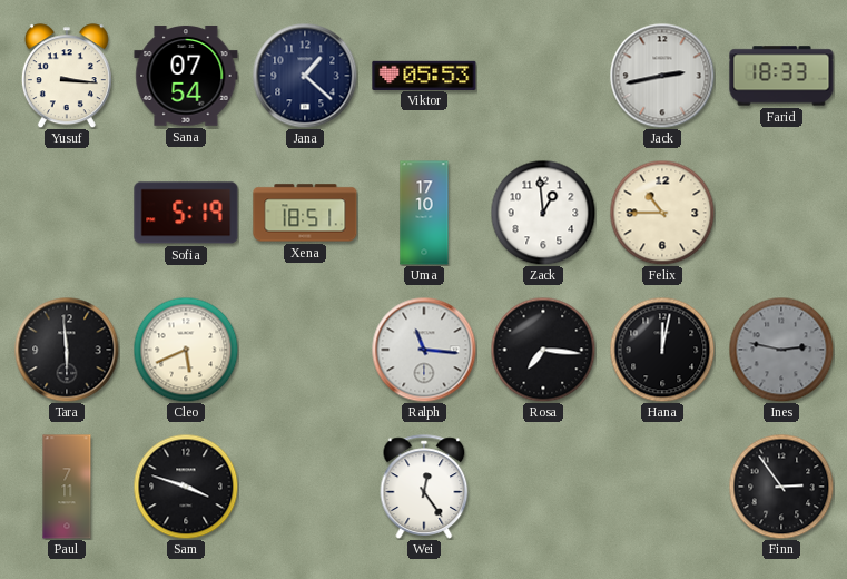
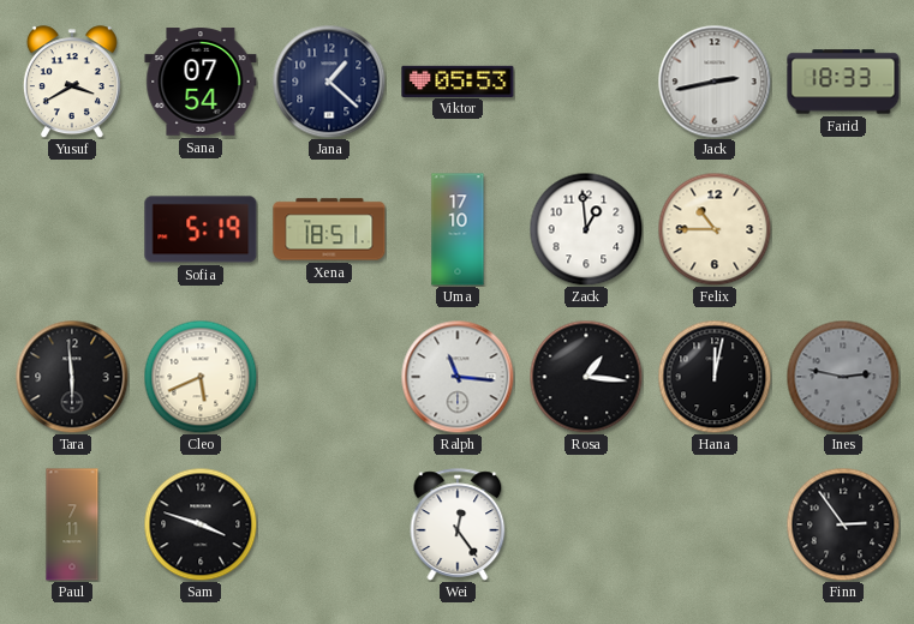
Yusuf: 3:16 -> 3:40
Rosa: 7:16 -> 1:16
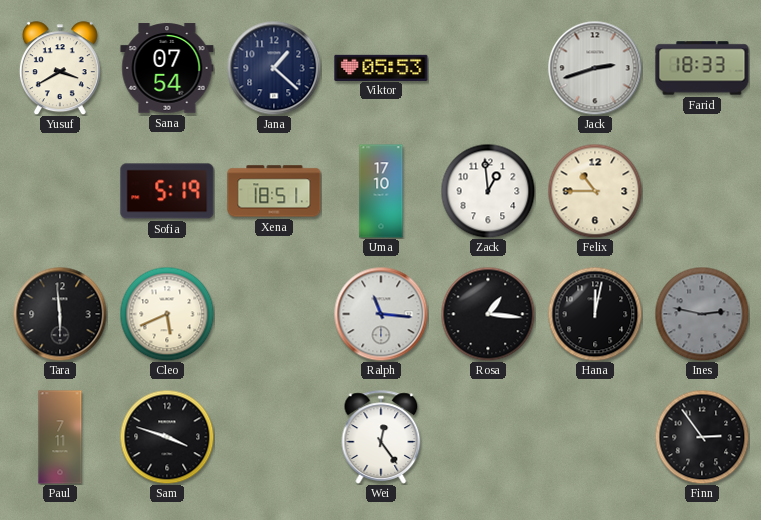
Jack: 2:43 -> 2:42
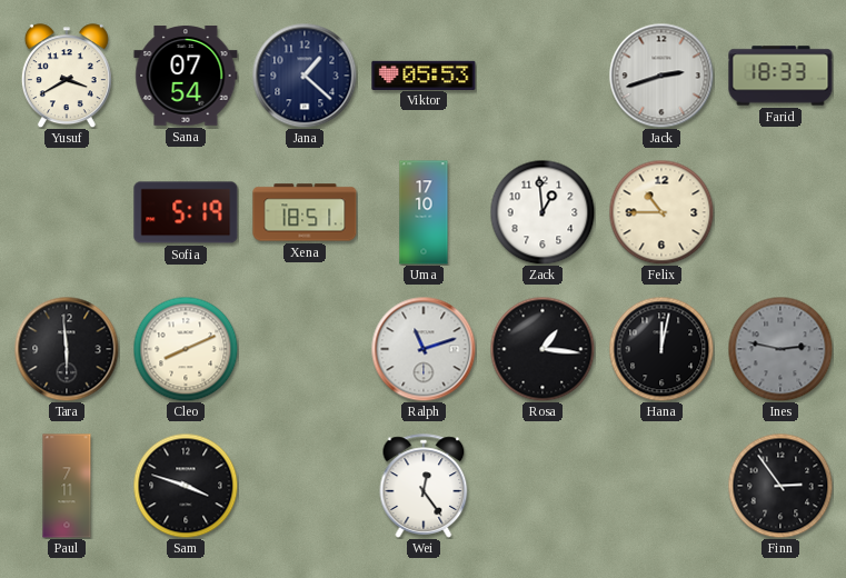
Cleo: 5:41 -> 8:11
Ralph: 11:16 -> 11:12
